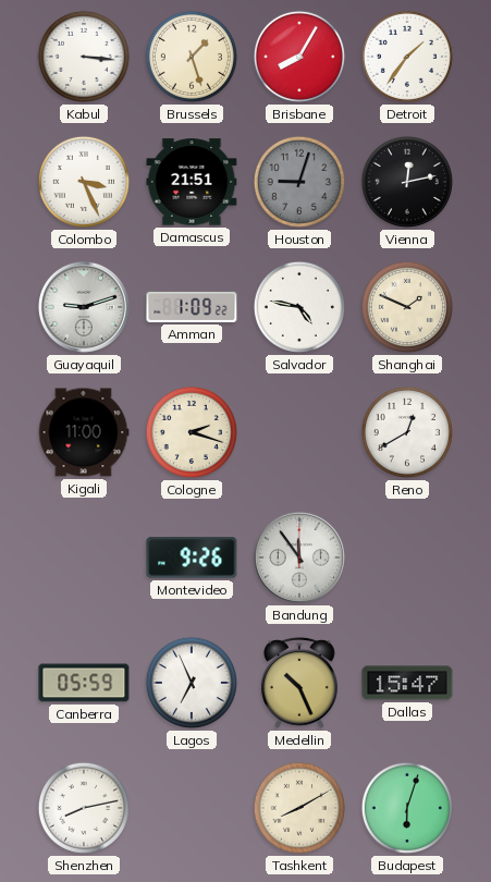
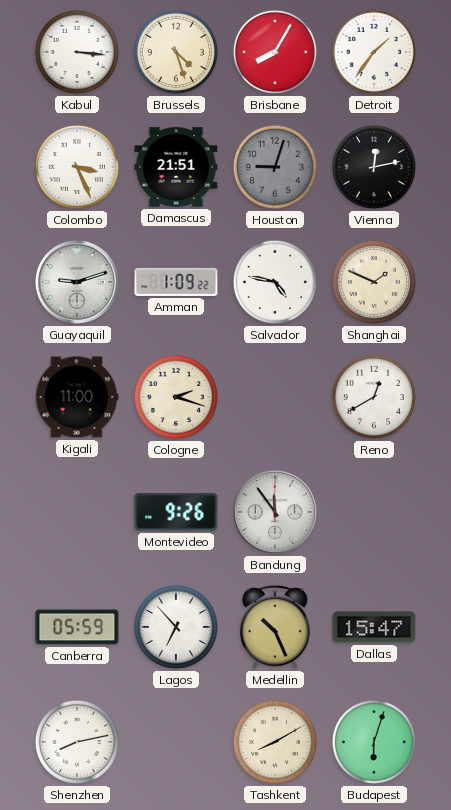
Brussels: 1:27 -> 4:27
Lagos: 6:56 -> 6:53
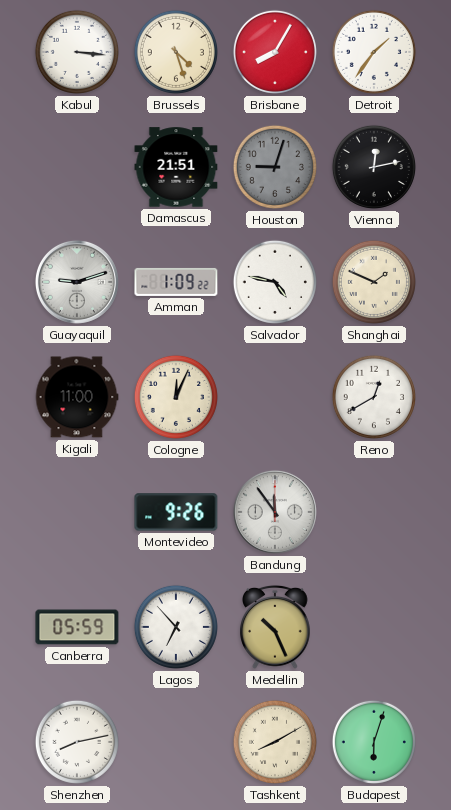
Colombo: 3:26 -> none
Cologne: 2:18 -> 12:04
Dallas: 15:47 -> none
